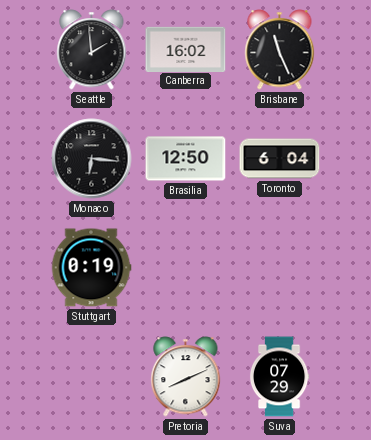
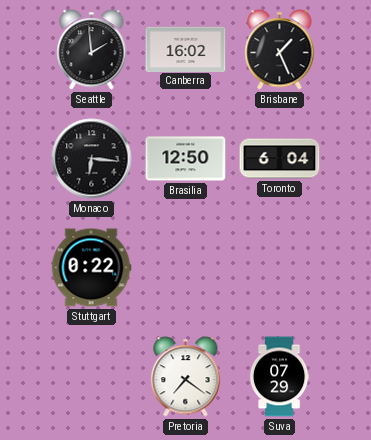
Brisbane: 11:26 -> 1:26
Stuttgart: 0:19 -> 0:22
Pretoria: 8:11 -> 7:21
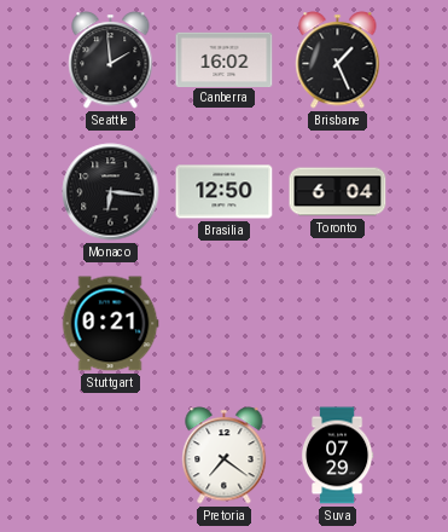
Stuttgart: 0:22 -> 0:21
